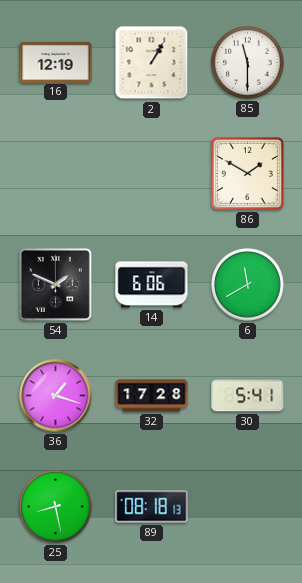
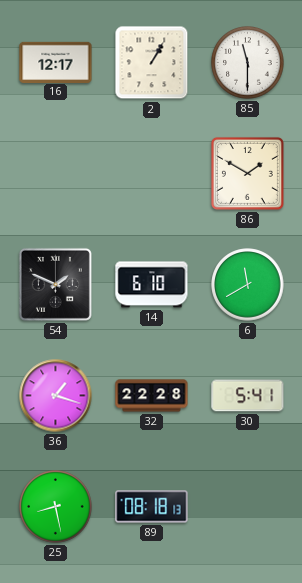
16: 12:19 -> 12:17
14: 6:06 -> 6:10
32: 17:28 -> 22:28
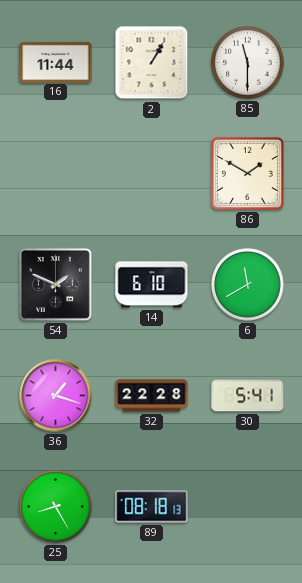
16: 12:17 -> 11:44
25: 8:28 -> 8:25
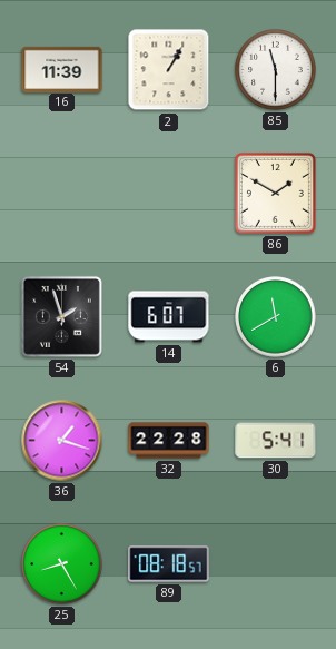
16: 11:44 -> 11:39
54: 1:49 -> 1:57
14: 6:10 -> 6:07
89: 08:18:13 -> 08:18:57
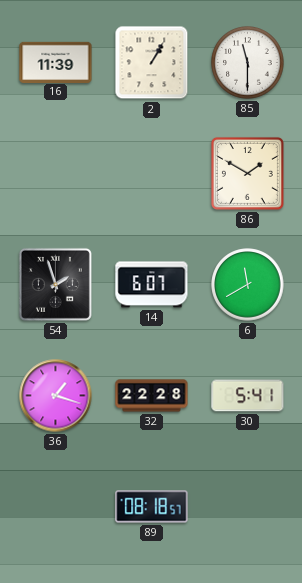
25: 8:25 -> none
